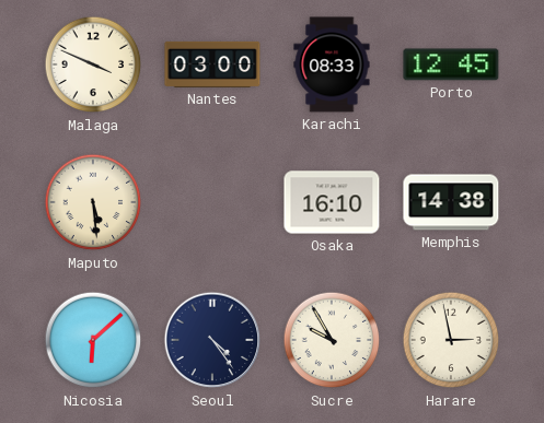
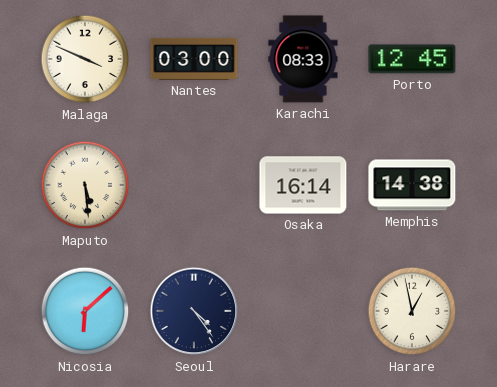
Osaka: 16:10 -> 16:14
Sucre: 9:55 -> none
Harare: 2:58 -> 12:58
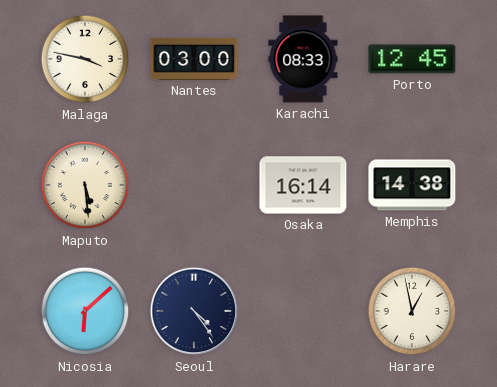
Malaga: 3:49 -> 3:47
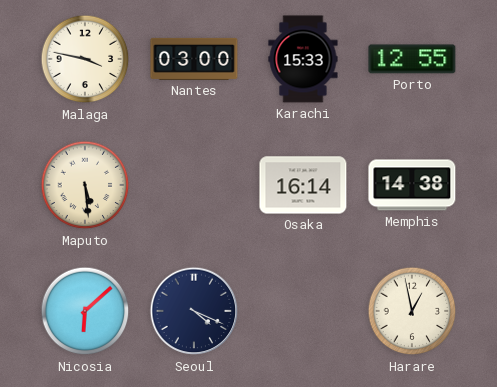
Karachi: 08:33 -> 15:33
Porto: 12:45 -> 12:55
Seoul: 4:24 -> 4:19
